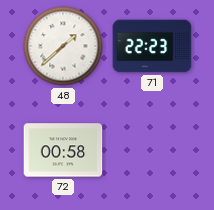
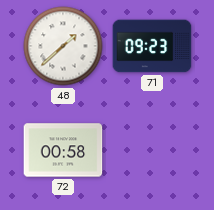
71: 22:23 -> 09:23
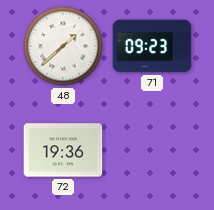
72: 00:58 -> 19:36
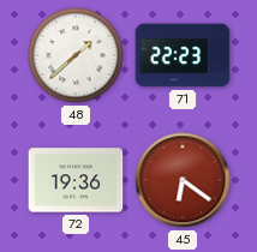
71: 09:23 -> 22:23
45: none -> 6:21
